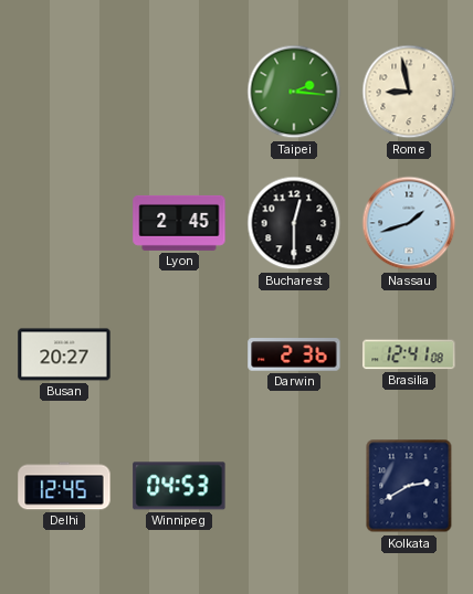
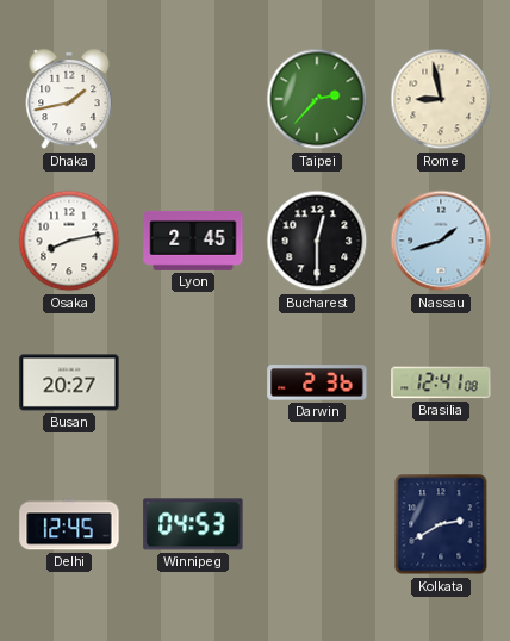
Dhaka: none -> 1:43
Taipei: 2:16 -> 2:37
Osaka: none -> 8:13
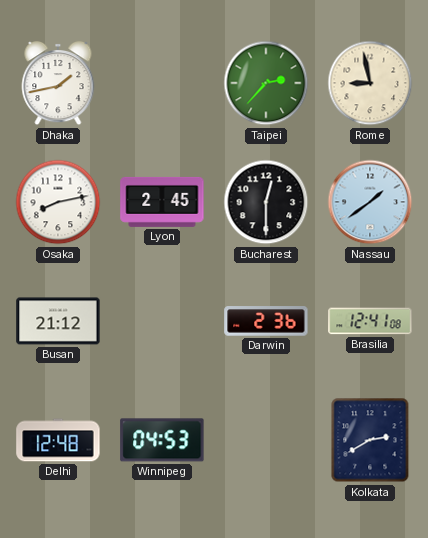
Nassau: 1:42 -> 1:39
Busan: 20:27 -> 21:12
Delhi: 12:45 -> 12:48
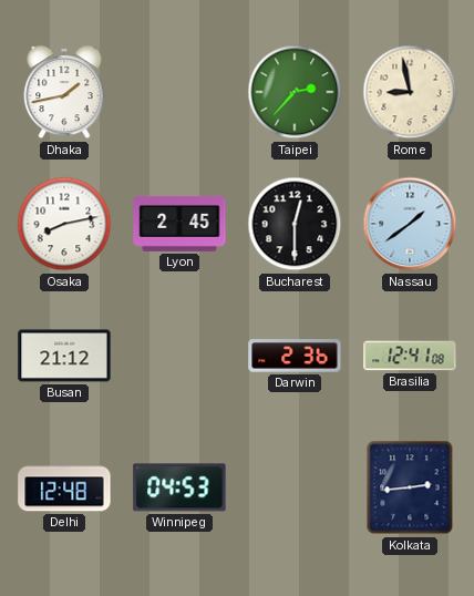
Kolkata: 2:40 -> 2:44
